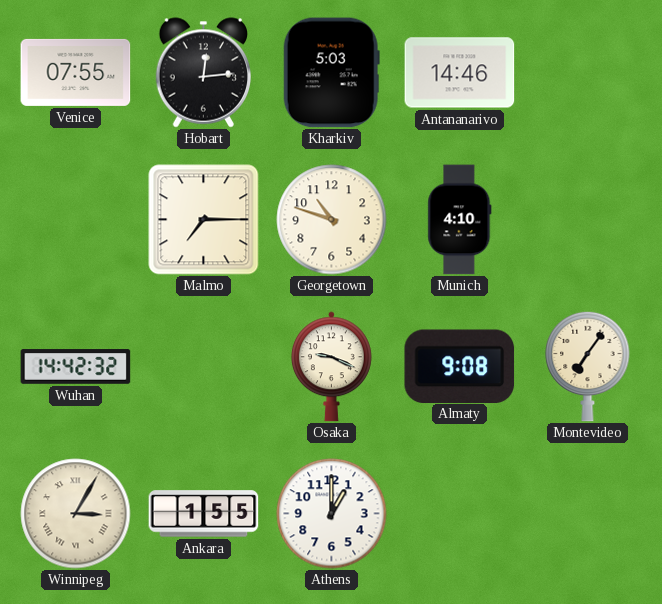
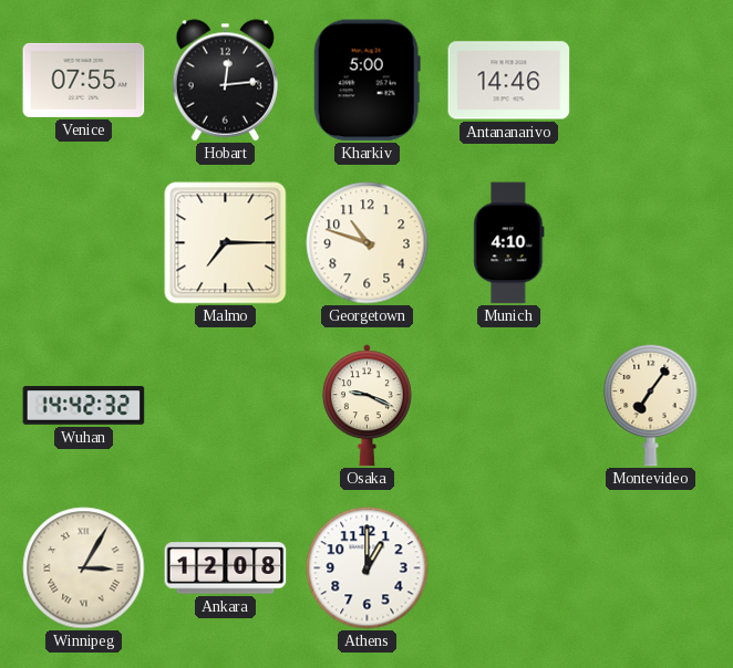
Kharkiv: 5:03 -> 5:00
Almaty: 9:08 -> none
Ankara: 1:55 -> 12:08
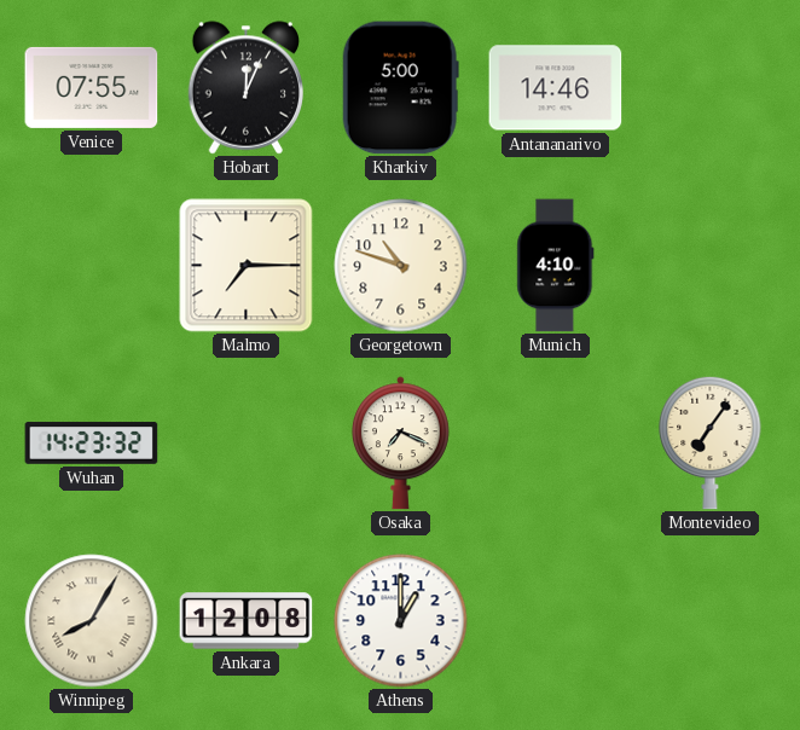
Hobart: 12:14 -> 12:04
Wuhan: 14:42 -> 14:23
Osaka: 9:19 -> 7:19
Winnipeg: 3:05 -> 8:05
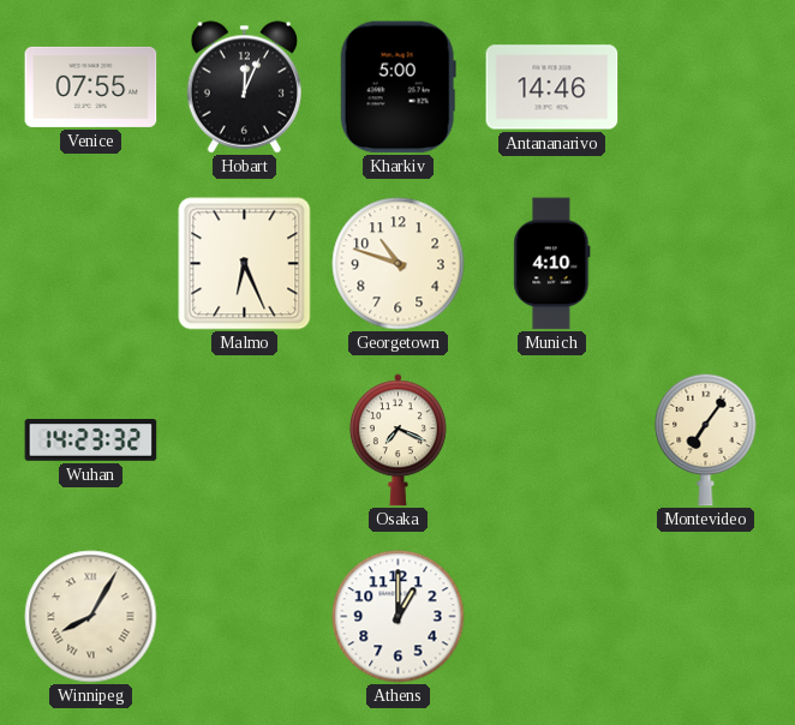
Malmo: 7:15 -> 6:26
Ankara: 12:08 -> none
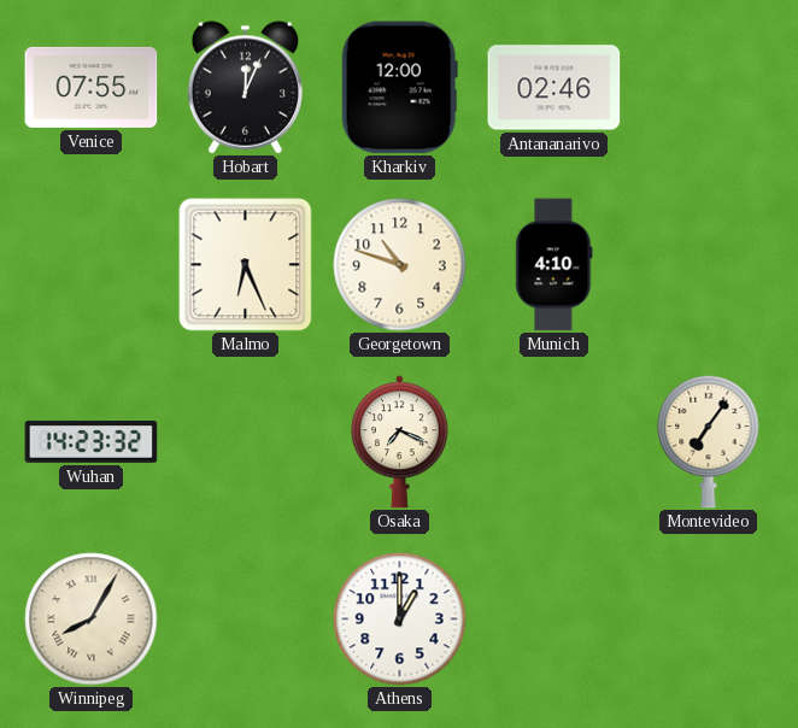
Kharkiv: 5:00 -> 12:00
Antananarivo: 14:46 -> 02:46
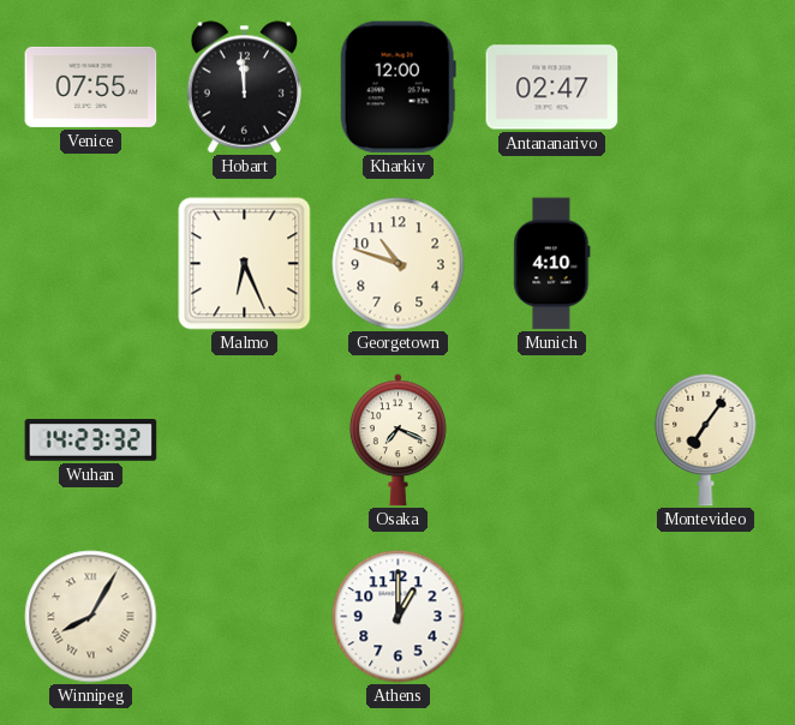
Hobart: 12:04 -> 11:59
Antananarivo: 02:46 -> 02:47
